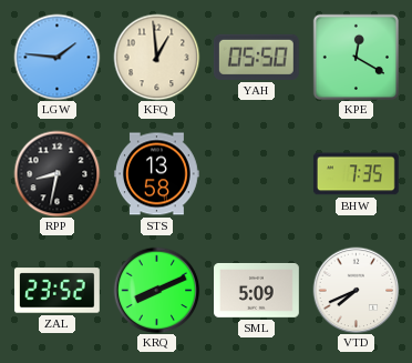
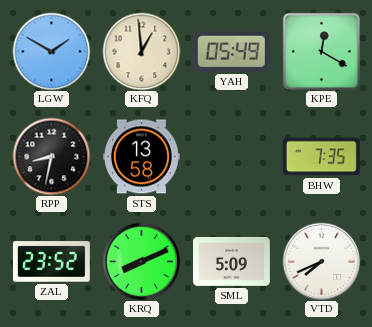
LGW: 1:46 -> 1:50
YAH: 05:50 -> 05:49
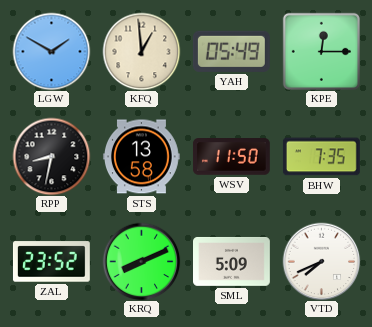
KPE: 12:20 -> 12:15
WSV: none -> 11:50
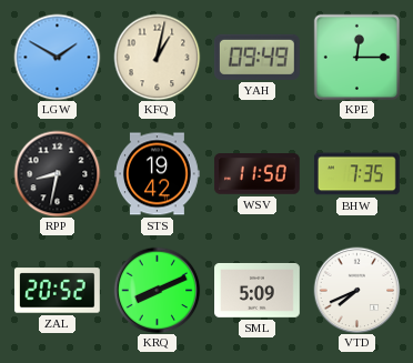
KFQ: 12:59 -> 1:02
YAH: 05:49 -> 09:49
STS: 13:58 -> 19:42
ZAL: 23:52 -> 20:52
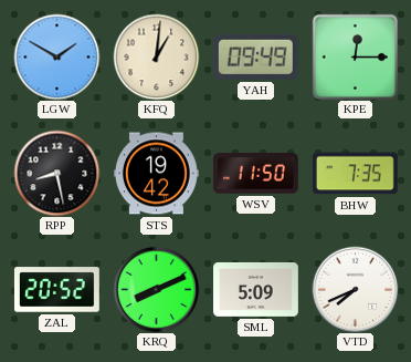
KFQ: 1:02 -> 1:01
RPP: 8:32 -> 8:28
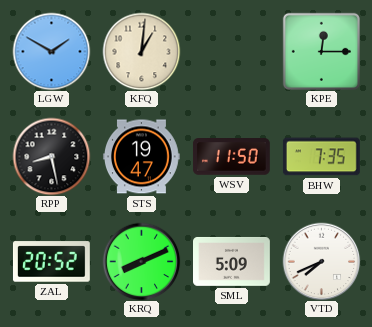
YAH: 09:49 -> none
STS: 19:42 -> 19:47
